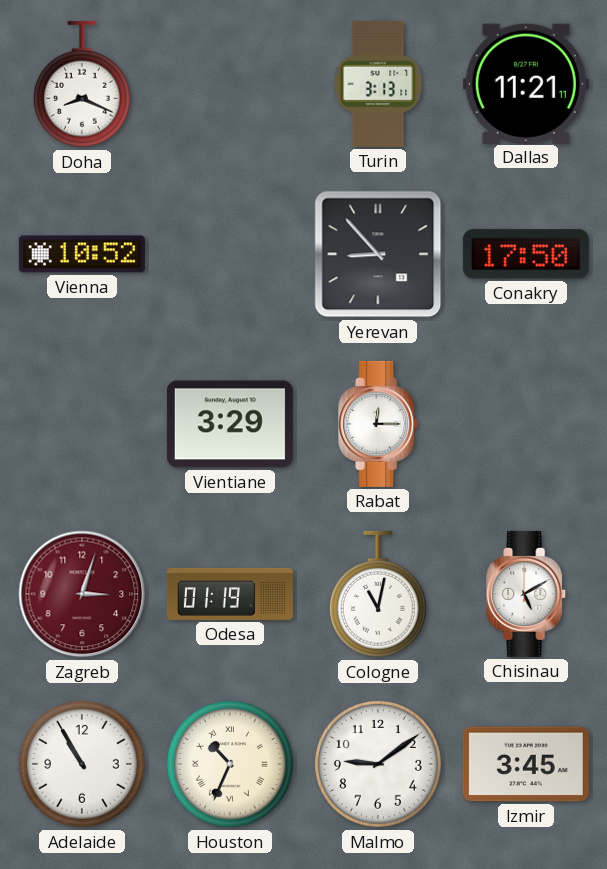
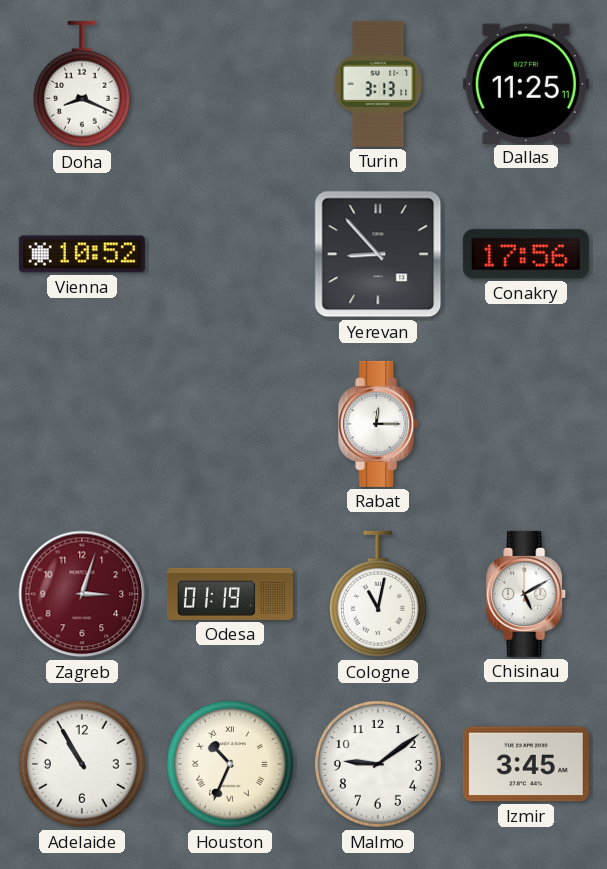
Dallas: 11:21 -> 11:25
Conakry: 17:50 -> 17:56
Vientiane: 3:29 -> none
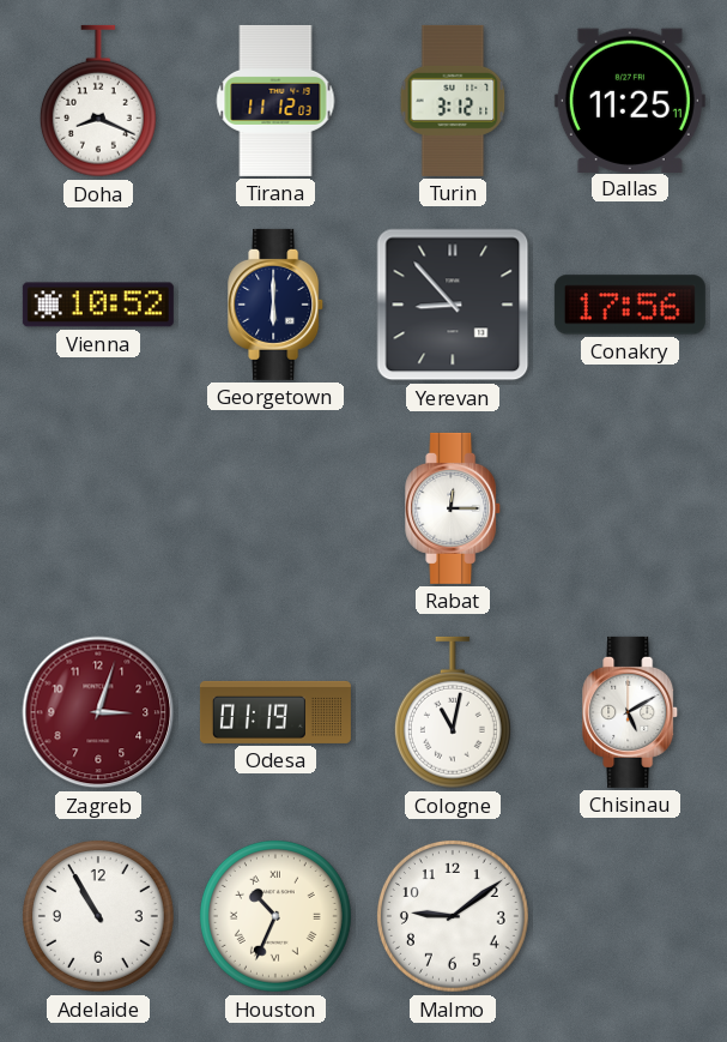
Tirana: none -> 11:12
Turin: 3:13 -> 3:12
Georgetown: none -> 6:00
Izmir: 3:45 -> none
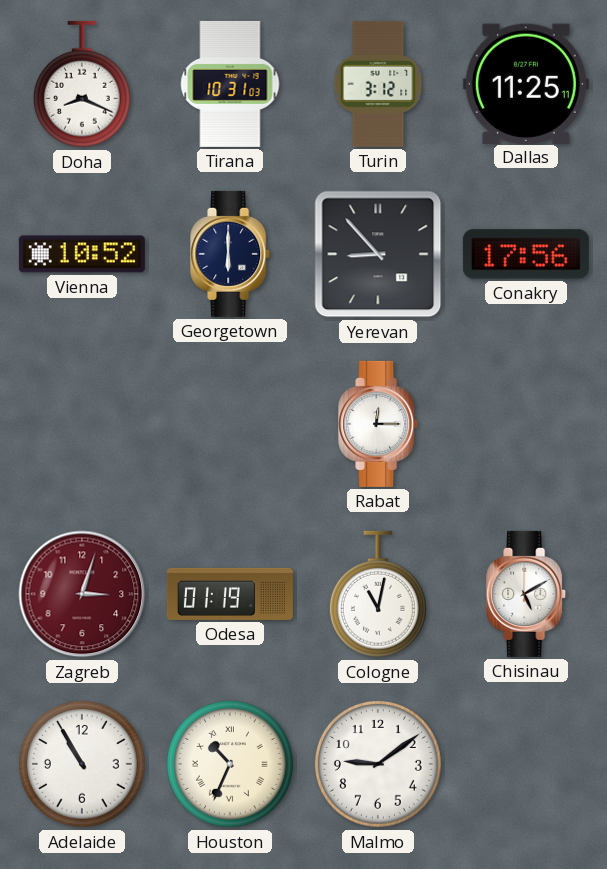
Tirana: 11:12 -> 10:31
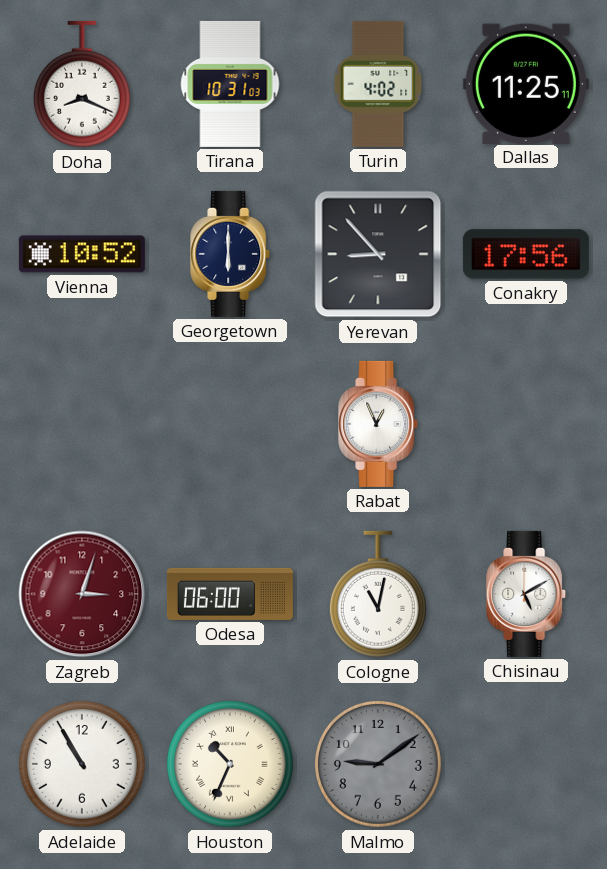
Turin: 3:12 -> 4:02
Rabat: 12:15 -> 12:56
Odesa: 01:19 -> 06:00
Malmo dial: white -> grey
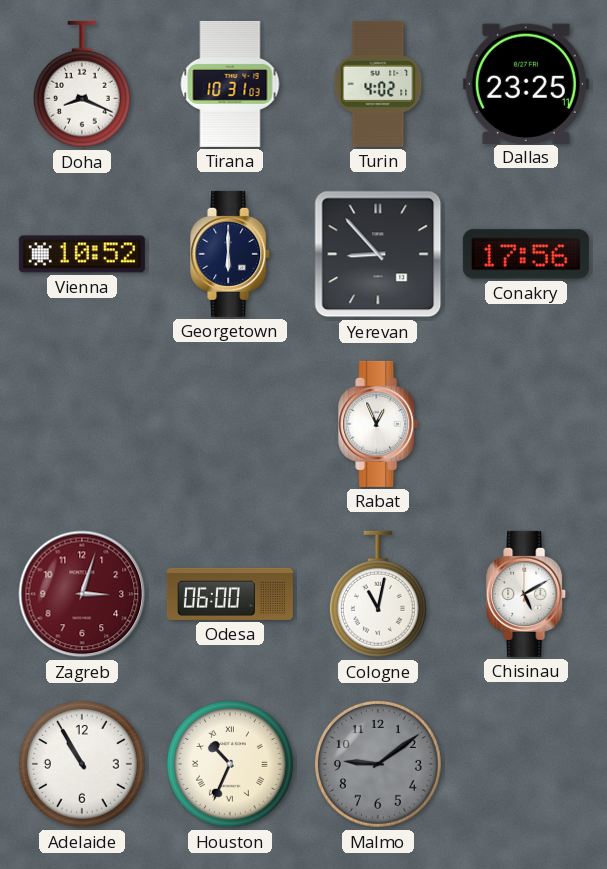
Dallas: 11:25 -> 23:25
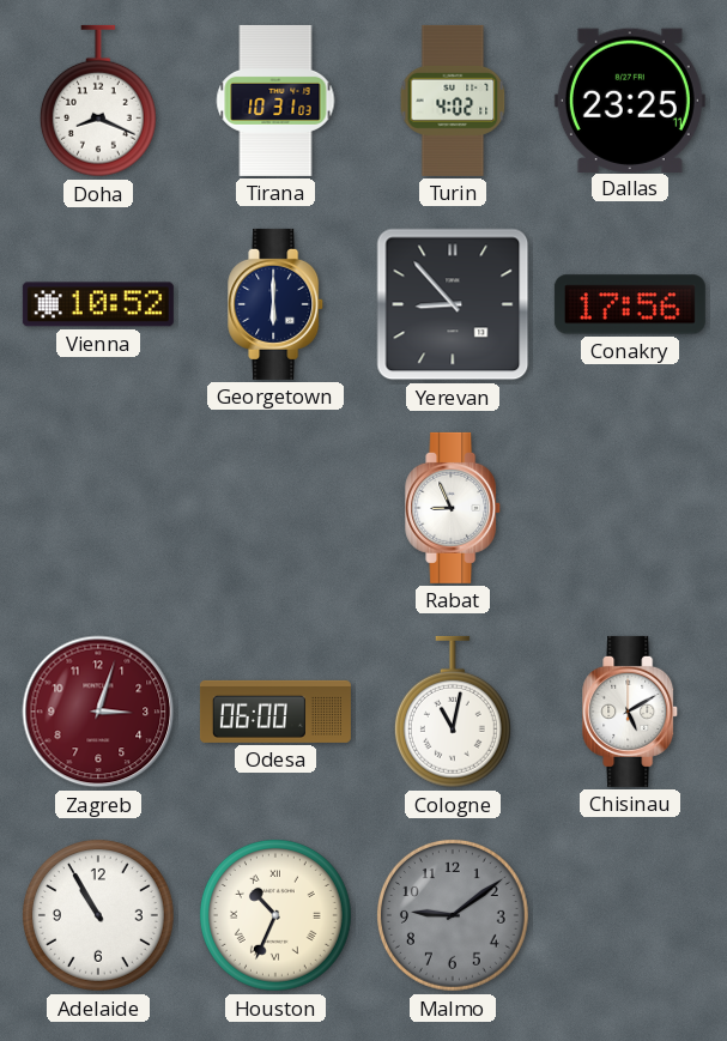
Rabat: 12:56 -> 8:56
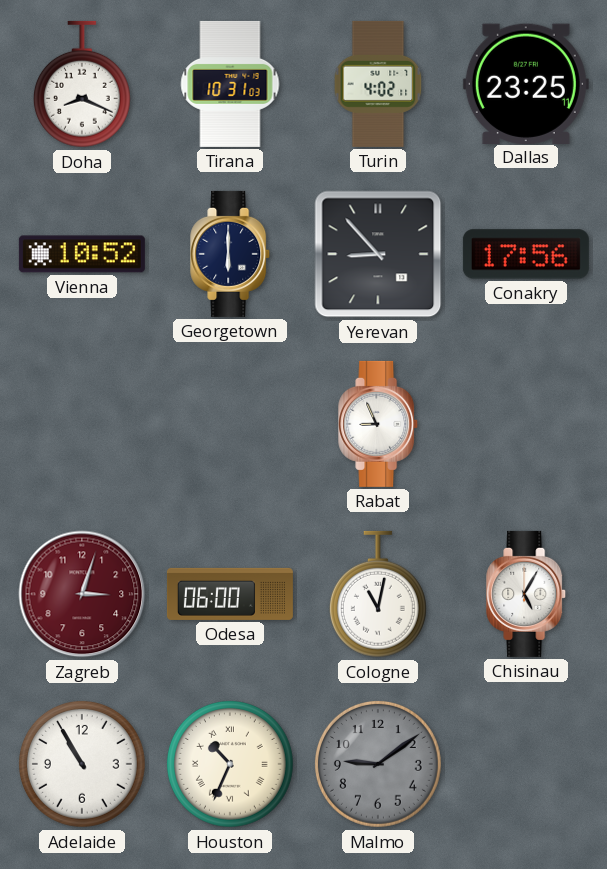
Chisinau: 5:10 -> 5:05
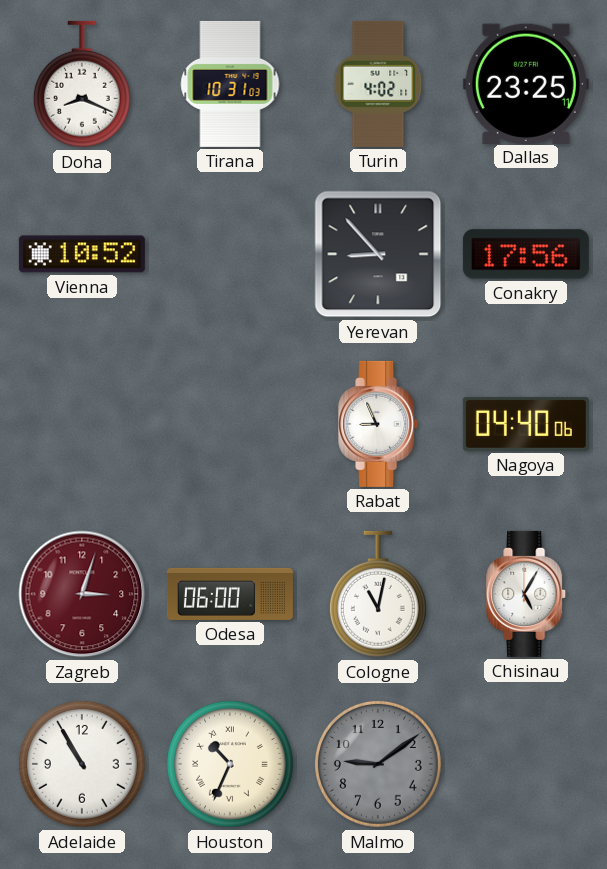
Georgetown: 6:00 -> none
Nagoya: none -> 04:40
